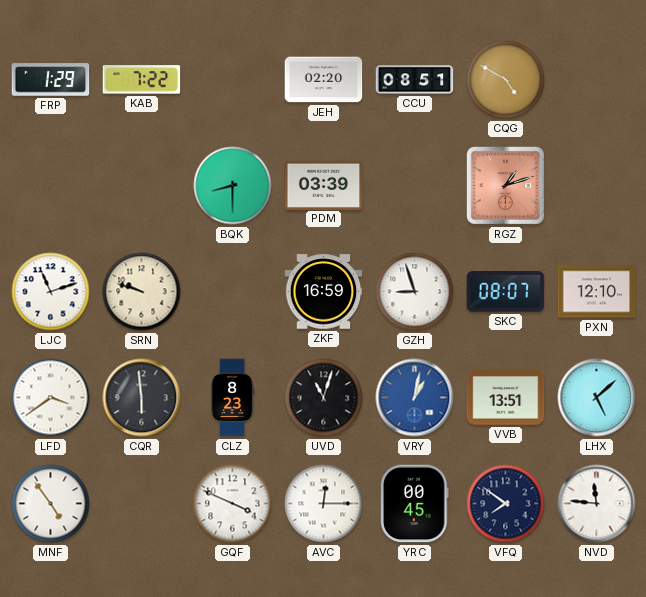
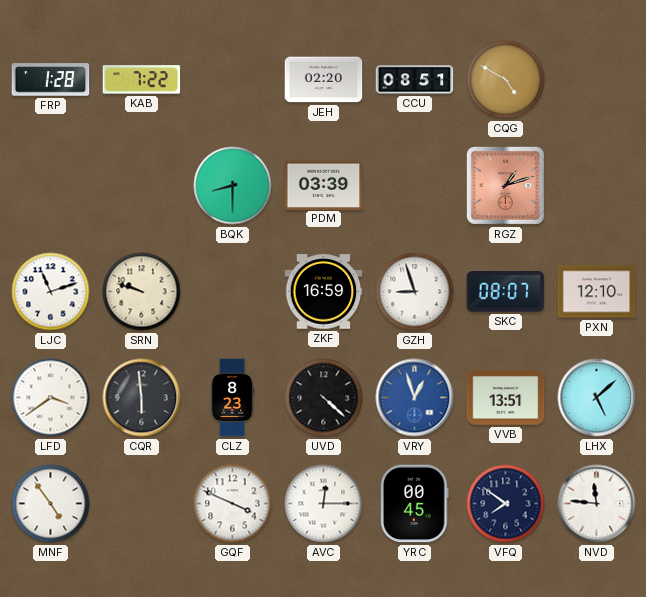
FRP: 1:29 -> 1:28
UVD: 11:03 -> 4:22
VRY: 1:02 -> 12:57
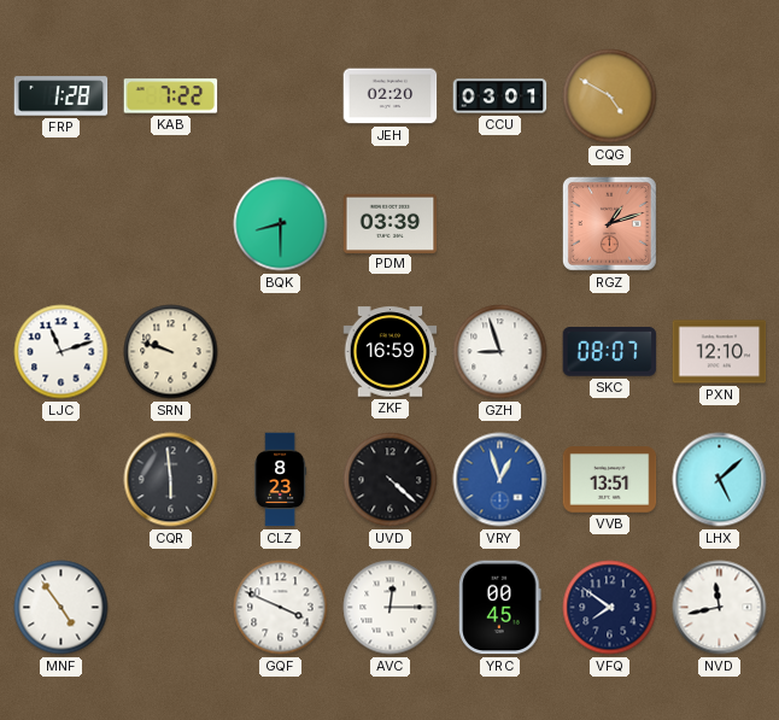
CCU: 08:51 -> 03:01
LFD: 3:39 -> none
NVD: 11:46 -> 11:43
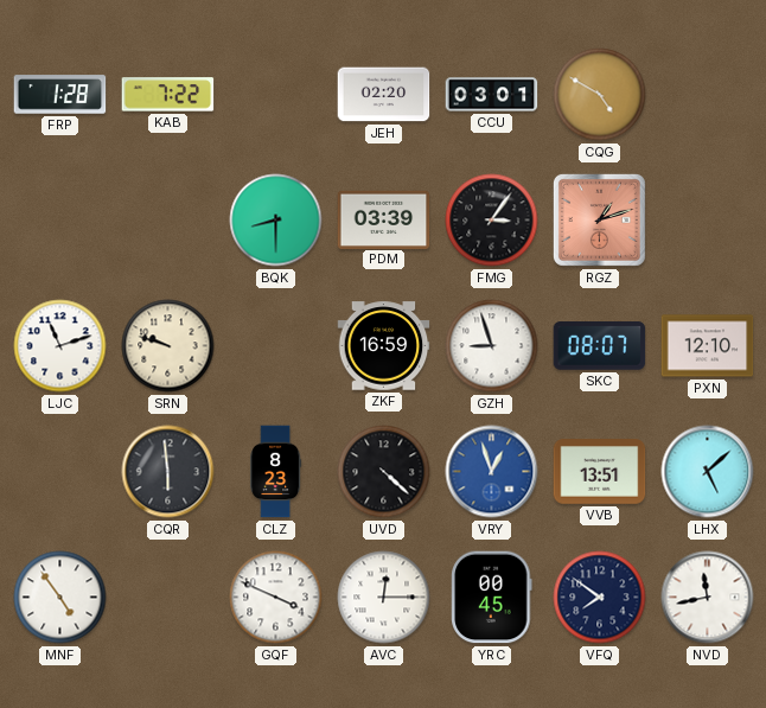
FMG: none -> 3:06
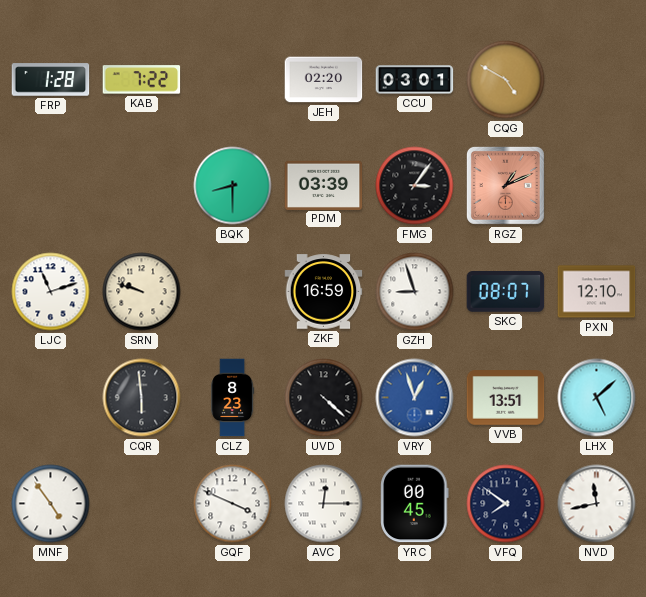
RGZ: 1:12 -> 1:11
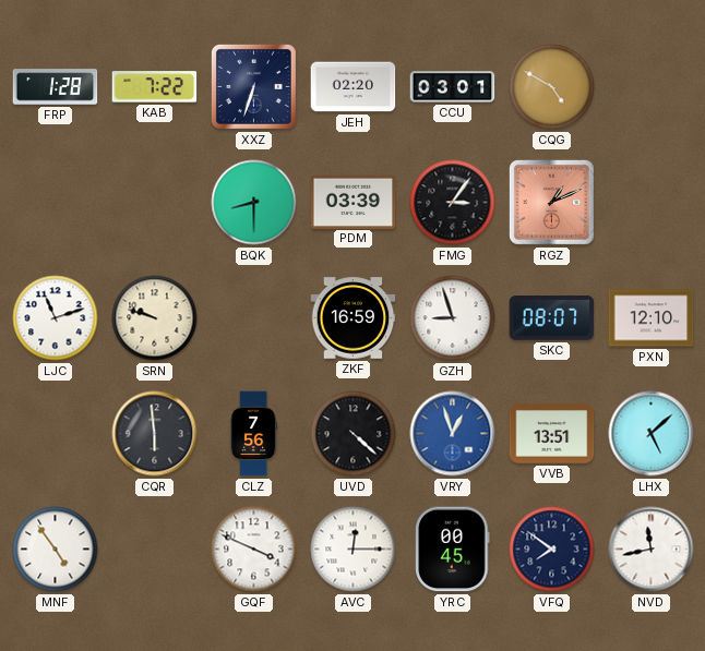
XXZ: none -> 6:33
CLZ: 8:23 -> 7:56
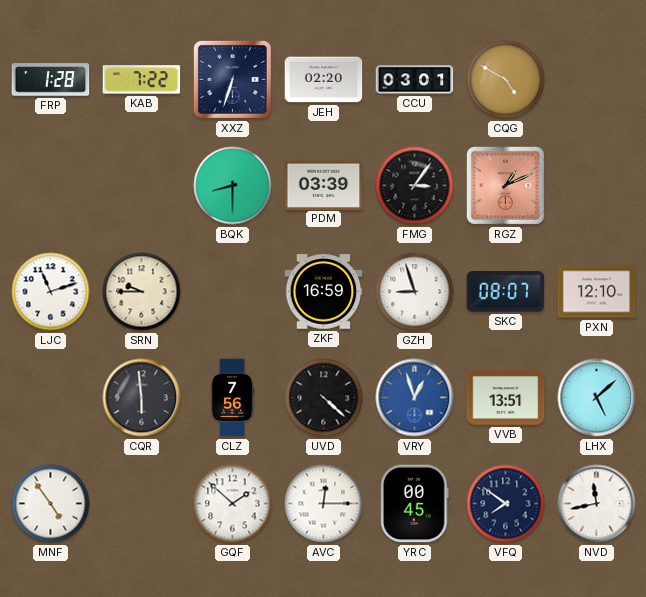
SRN: 9:48 -> 9:45
GQF: 3:49 -> 1:52
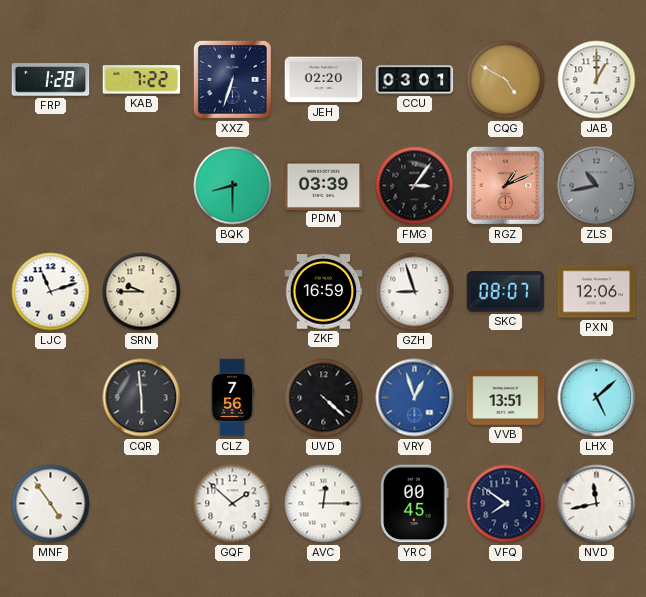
JAB: none -> 1:00
ZLS: none -> 10:43
PXN: 12:10 -> 12:06
